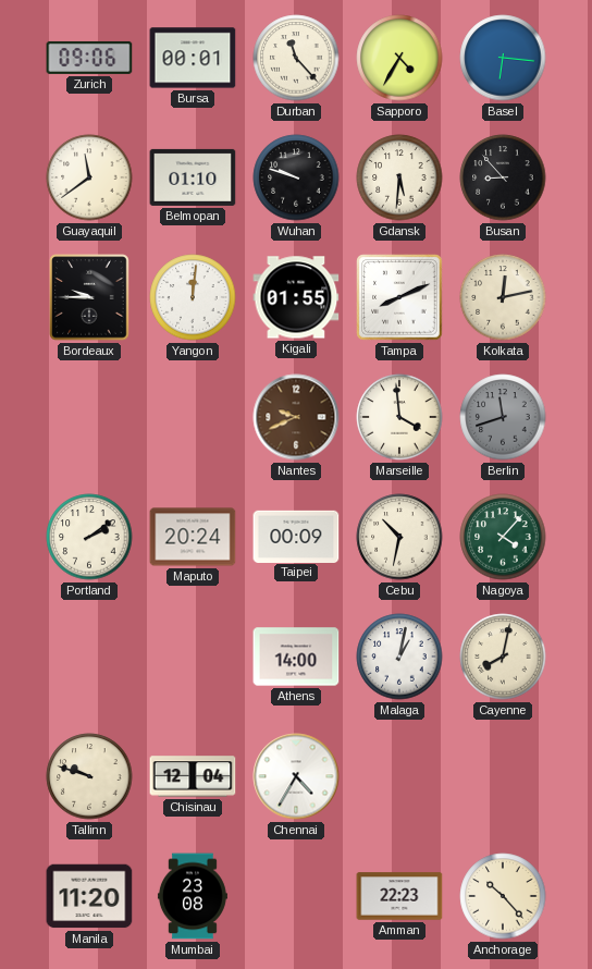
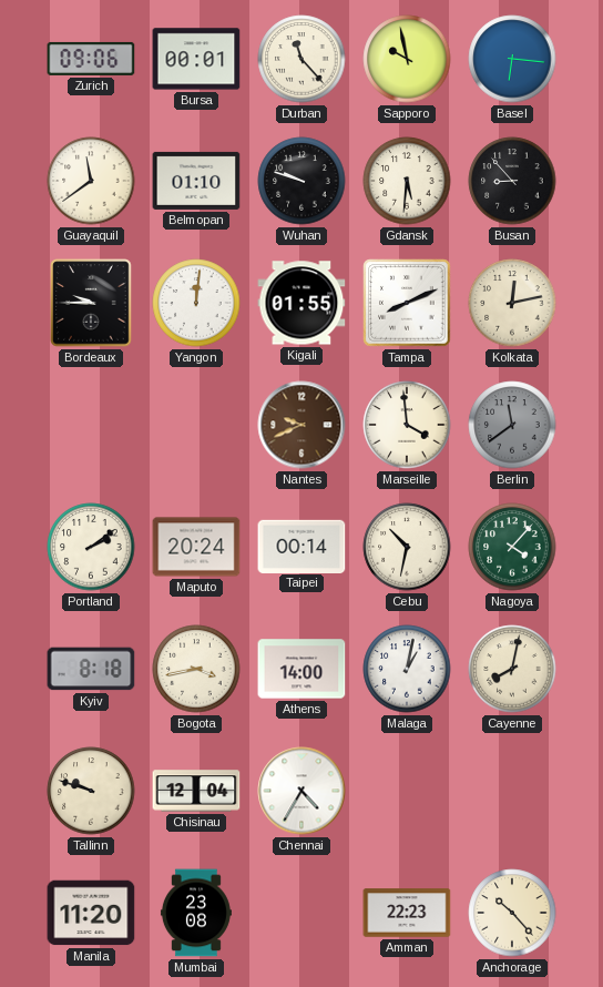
Sapporo: 4:35 -> 9:58
Berlin: 11:42 -> 11:39
Taipei: 00:09 -> 00:14
Kyiv: none -> 8:18
Bogota: none -> 3:43
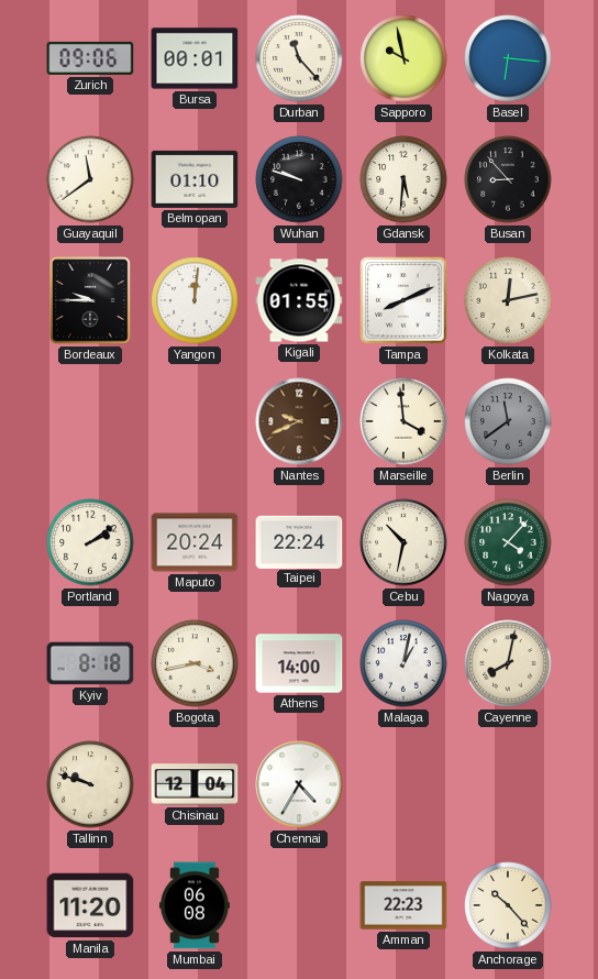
Taipei: 00:14 -> 22:24
Mumbai: 23:08 -> 06:08
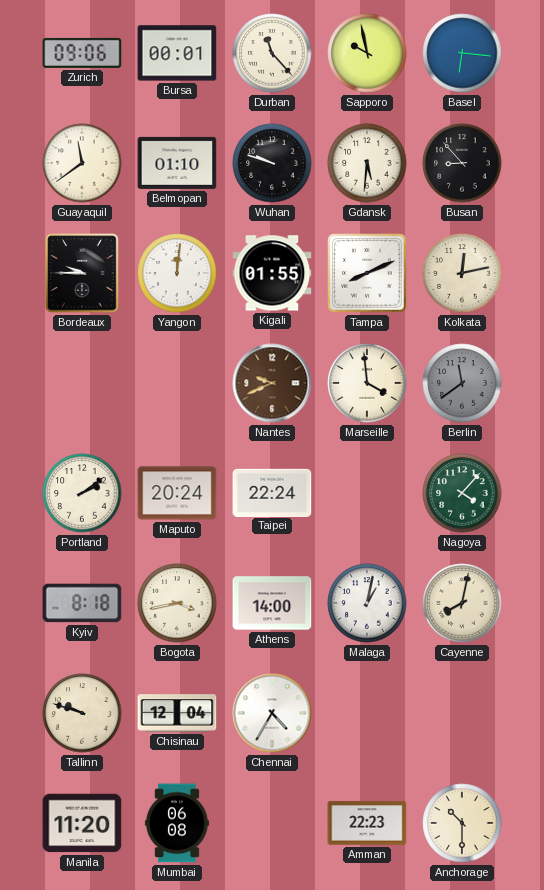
Cebu: 10:32 -> none
Anchorage: 10:23 -> 10:30
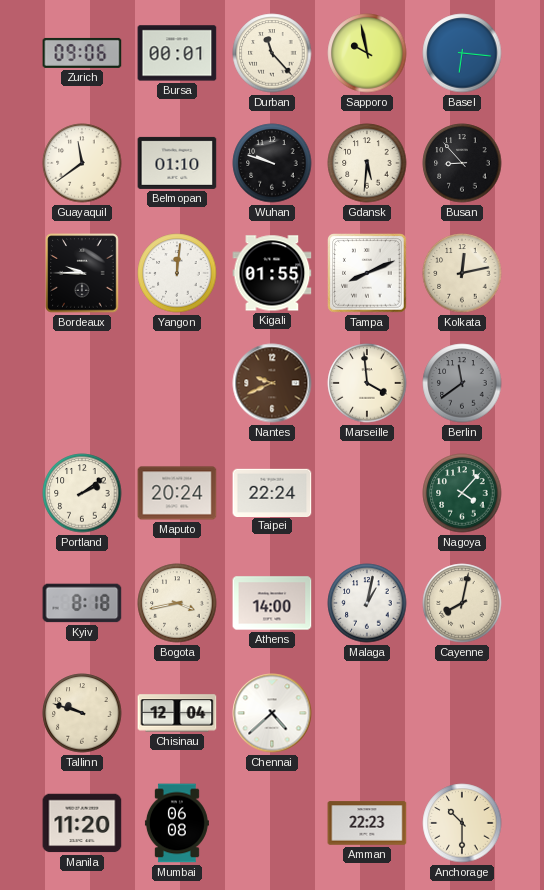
Chennai: 4:35 -> 4:38
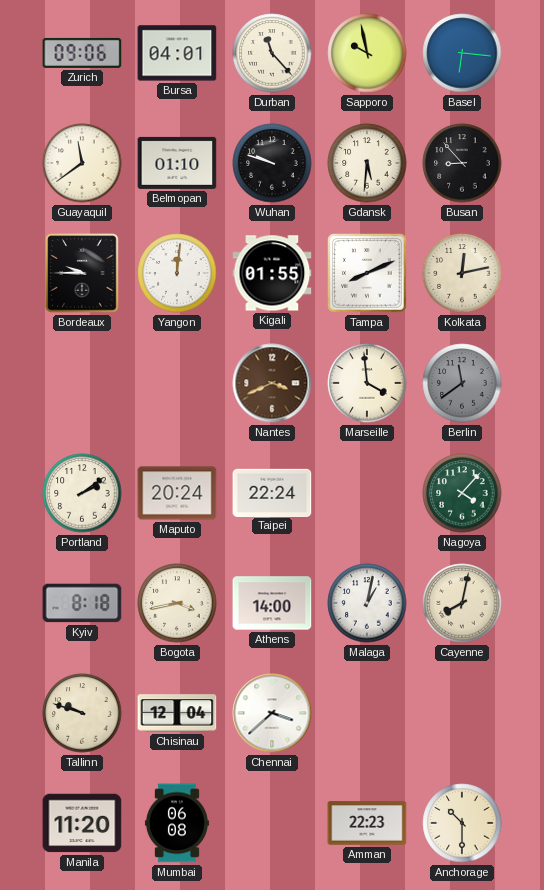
Bursa: 00:01 -> 04:01
Nantes: 9:41 -> 3:41
Chennai: 4:38 -> 3:38
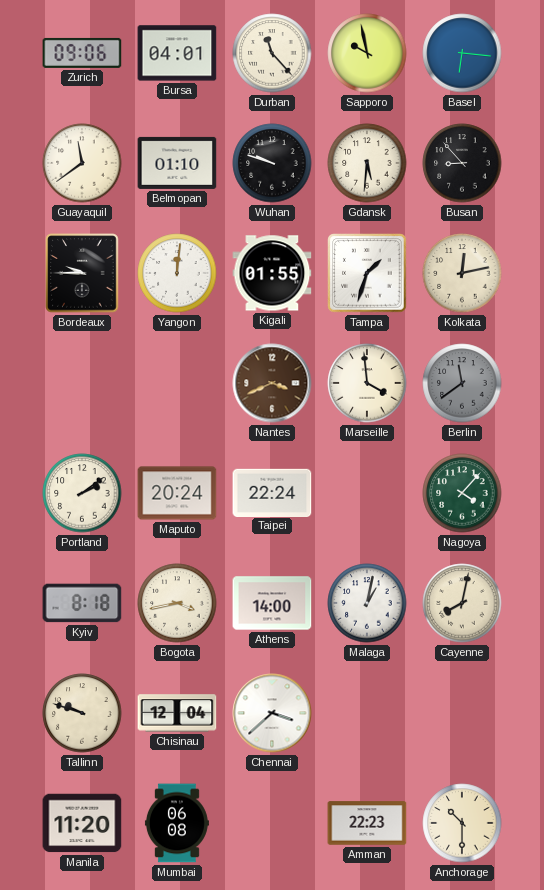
Tampa: 8:11 -> 1:33
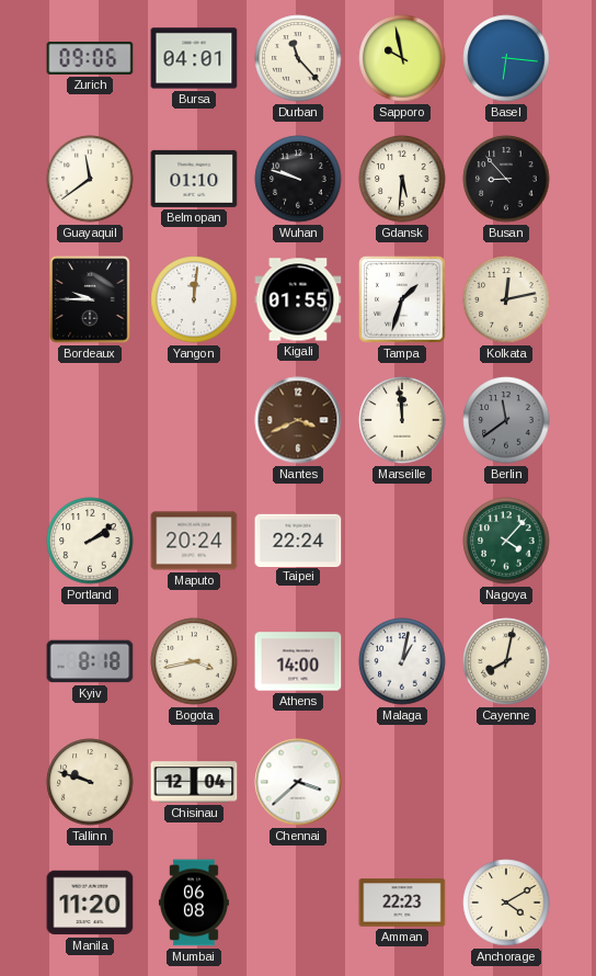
Marseille: 3:59 -> 11:59
Anchorage: 10:30 -> 4:10
